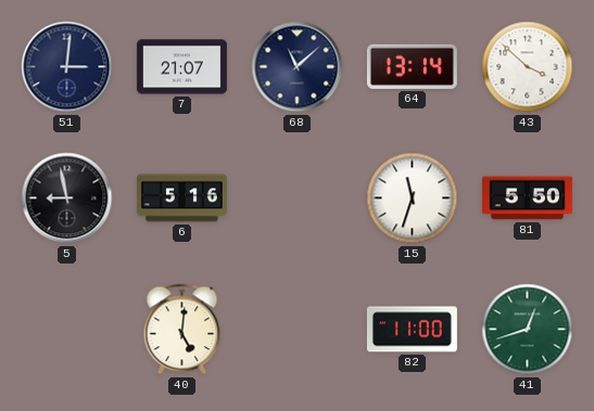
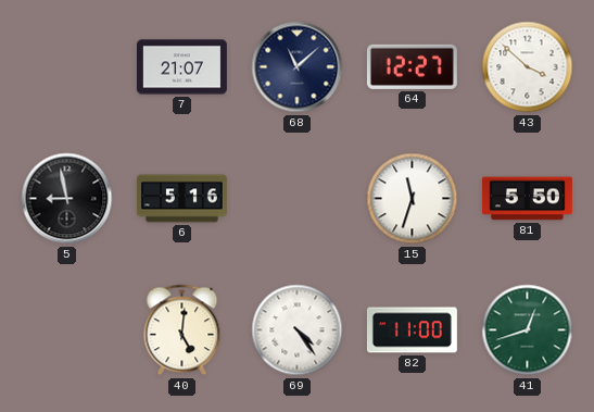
51: 3:01 -> none
64: 13:14 -> 12:27
69: none -> 4:24
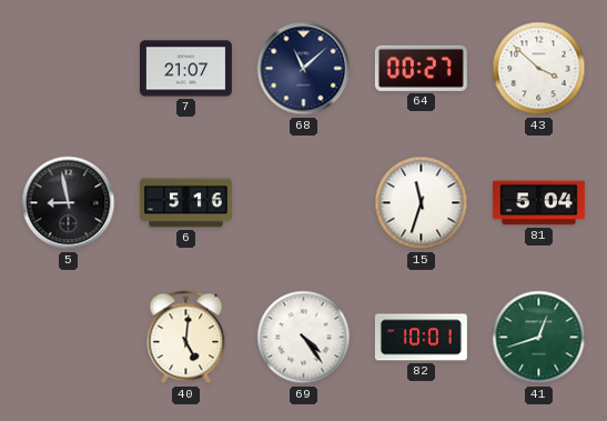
64: 12:27 -> 00:27
81: 5:50 -> 5:04
82: 11:00 -> 10:01
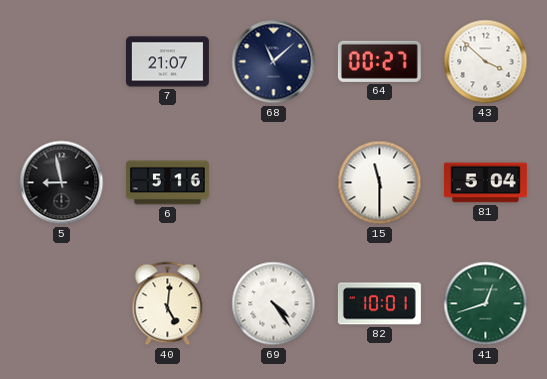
15: 11:33 -> 11:30
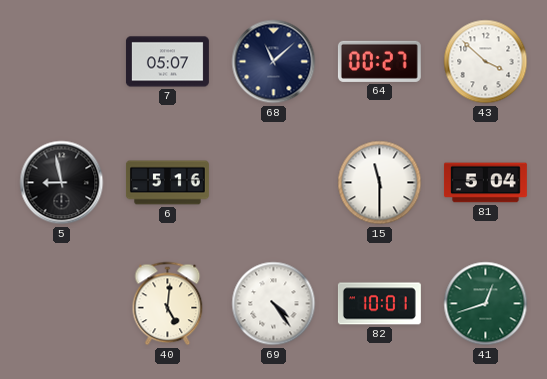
7: 21:07 -> 05:07
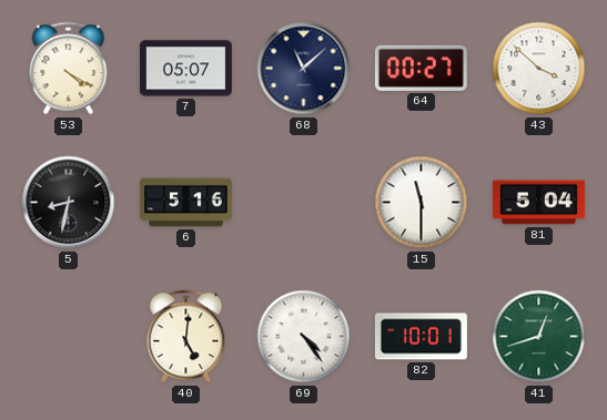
53: none -> 4:20
5: 8:58 -> 8:32
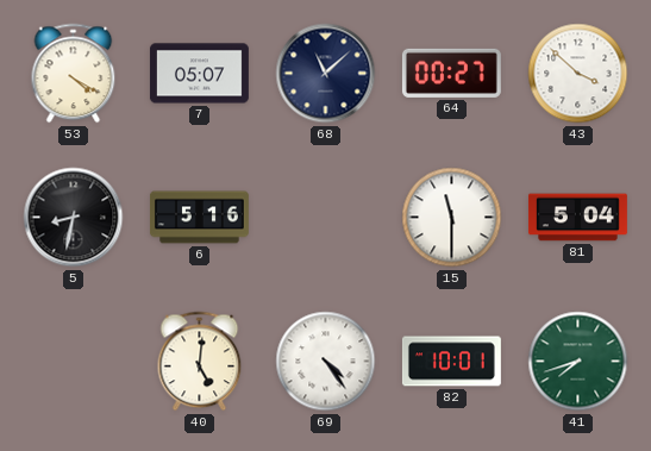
41: 12:42 -> 7:42
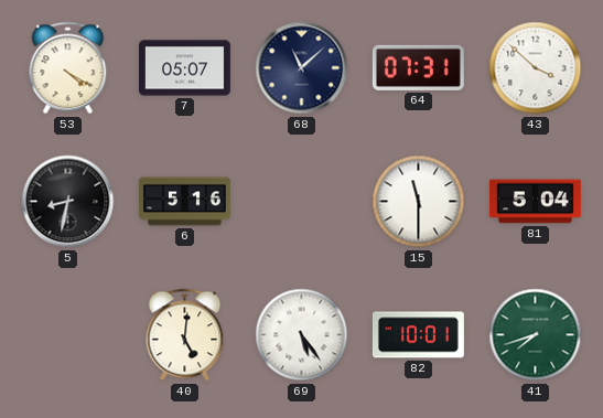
64: 00:27 -> 07:31
69: 4:24 -> 5:24
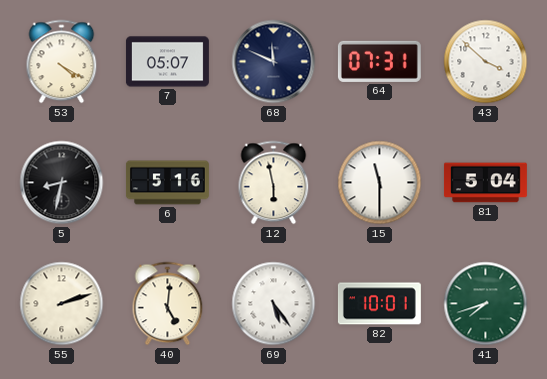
68: 11:08 -> 11:49
12: none -> 5:58
55: none -> 2:12
